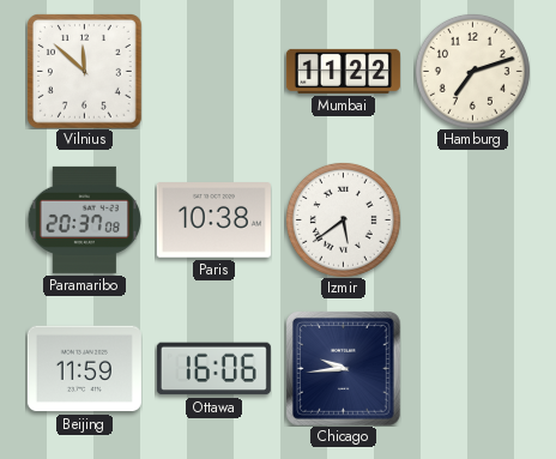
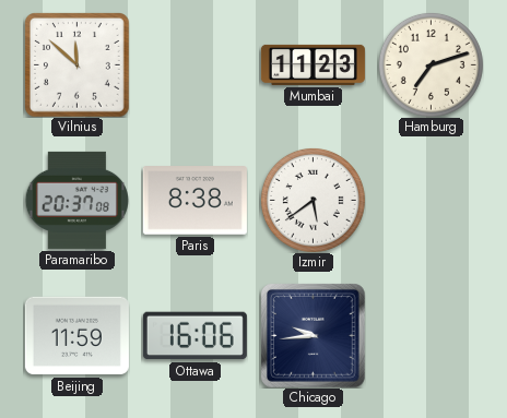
Mumbai: 11:22 -> 11:23
Paris: 10:38 -> 8:38
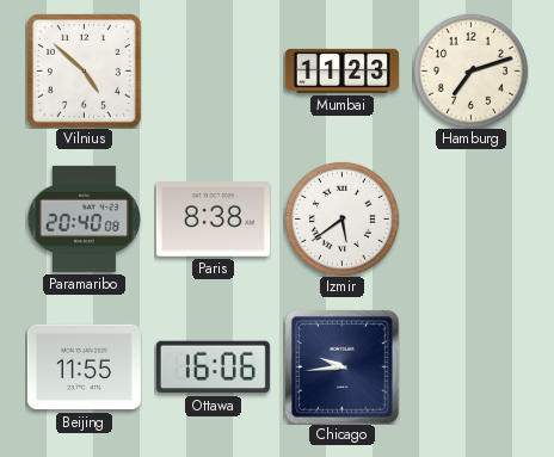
Vilnius: 11:52 -> 4:52
Paramaribo: 20:37 -> 20:40
Beijing: 11:59 -> 11:55
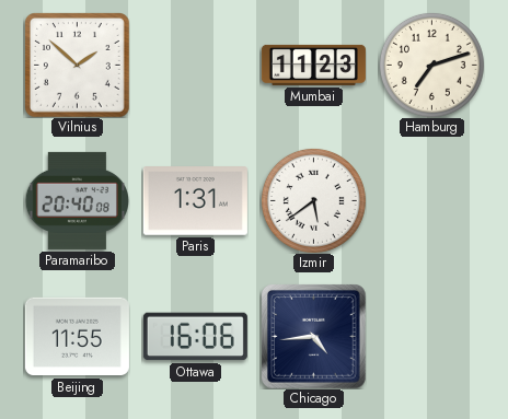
Vilnius: 4:52 -> 1:52
Paris: 8:38 -> 1:31
Chicago: 9:44 -> 4:44
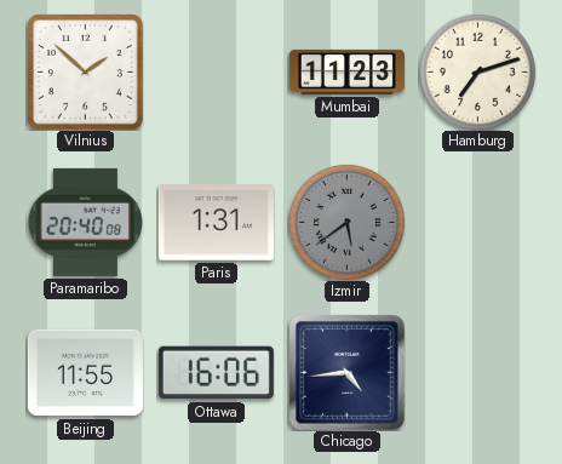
Izmir dial: white -> grey
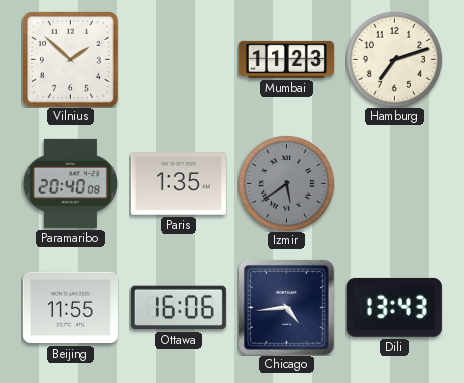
Paris: 1:31 -> 1:35
Dili: none -> 13:43
